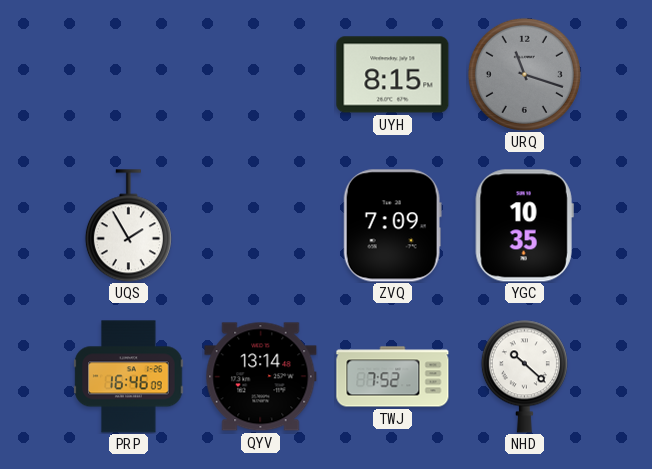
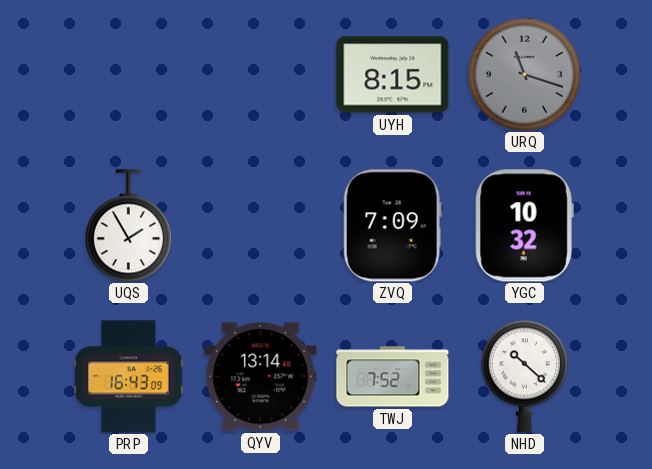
YGC: 10:35 -> 10:32
PRP: 16:46 -> 16:43
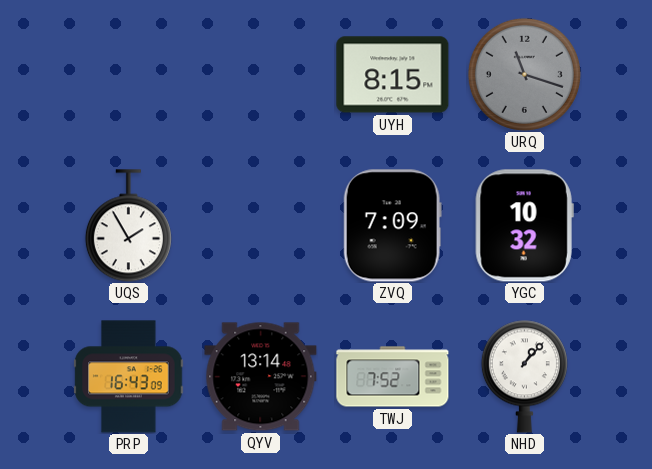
NHD: 10:22 -> 1:07
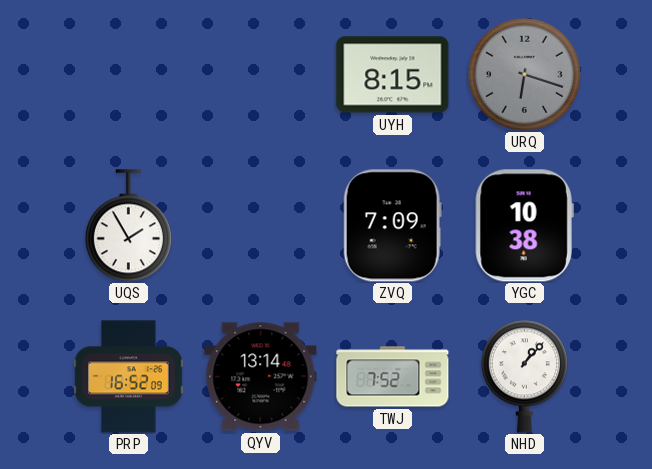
URQ: 11:18 -> 6:18
YGC: 10:32 -> 10:38
PRP: 16:43 -> 16:52
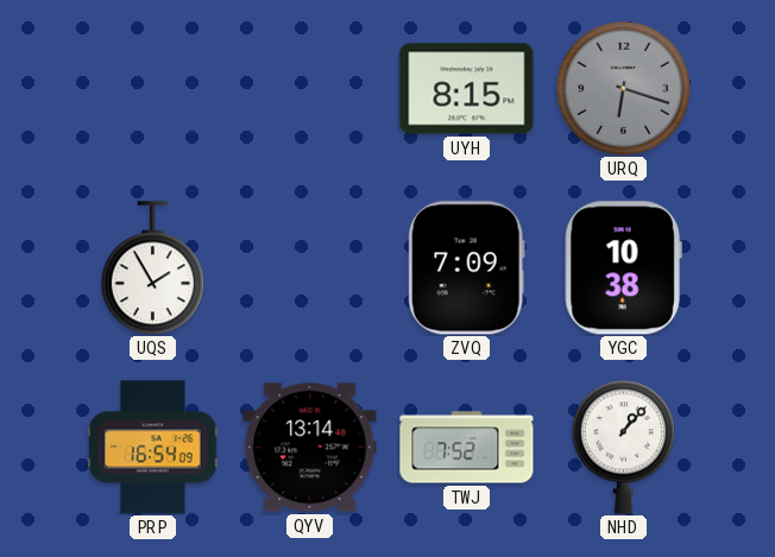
PRP: 16:52 -> 16:54
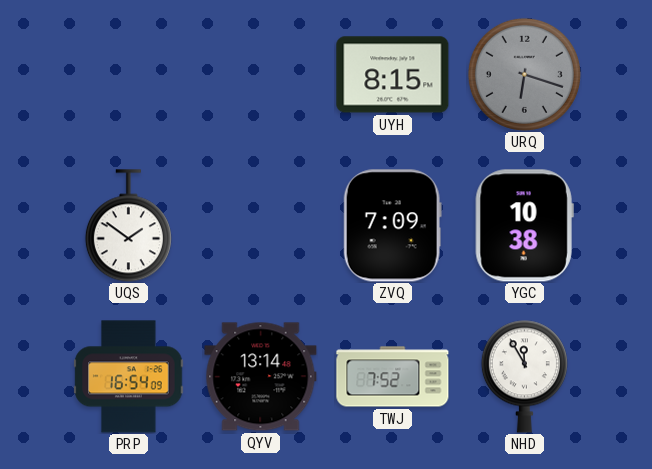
UQS: 1:55 -> 1:51
NHD: 1:07 -> 11:55
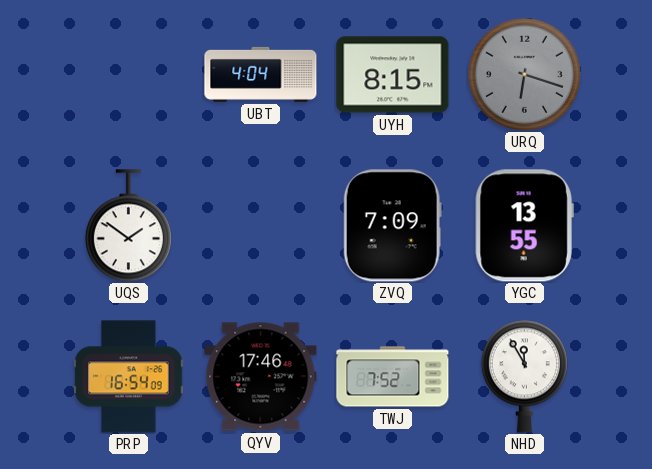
UBT: none -> 4:04
YGC: 10:38 -> 13:55
QYV: 13:14 -> 17:46
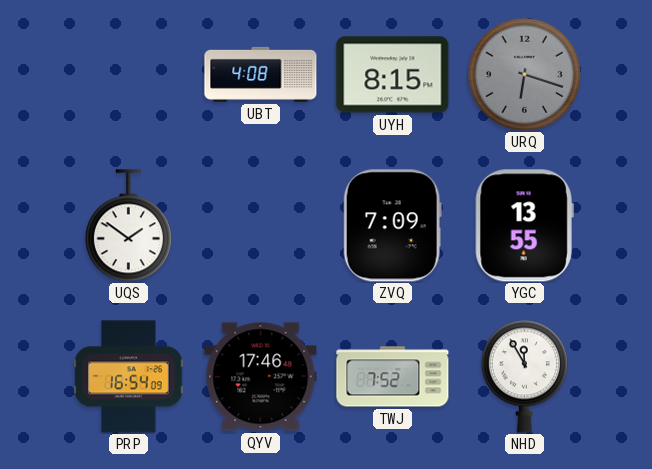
UBT: 4:04 -> 4:08
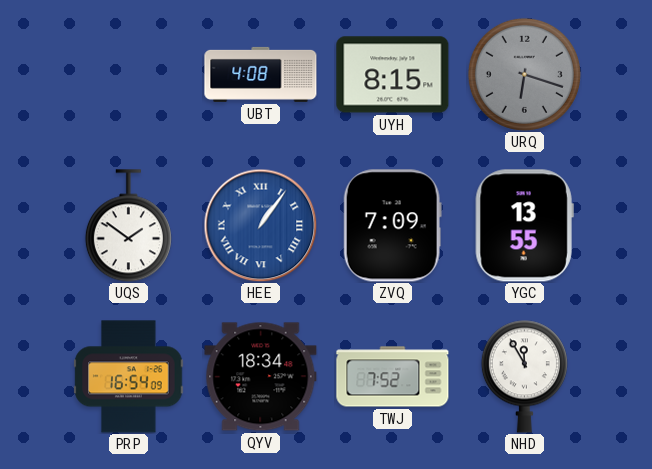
HEE: none -> 1:06
QYV: 17:46 -> 18:34
